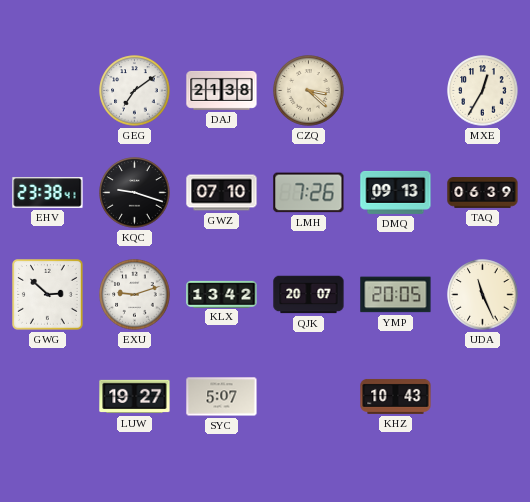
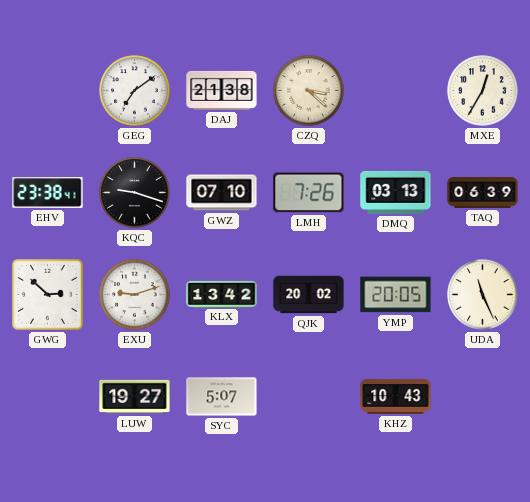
DMQ: 09:13 -> 03:13
QJK: 20:07 -> 20:02
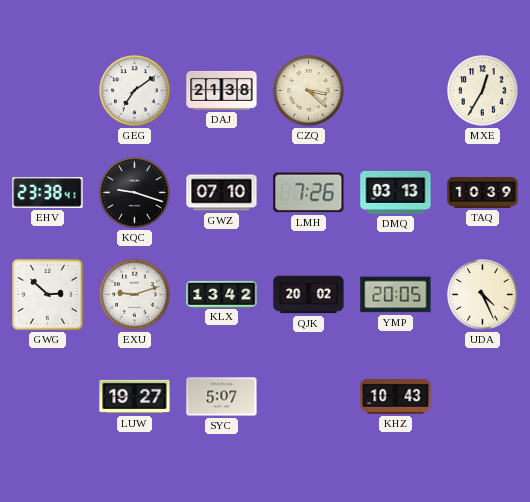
TAQ: 06:39 -> 10:39
UDA: 11:26 -> 4:26
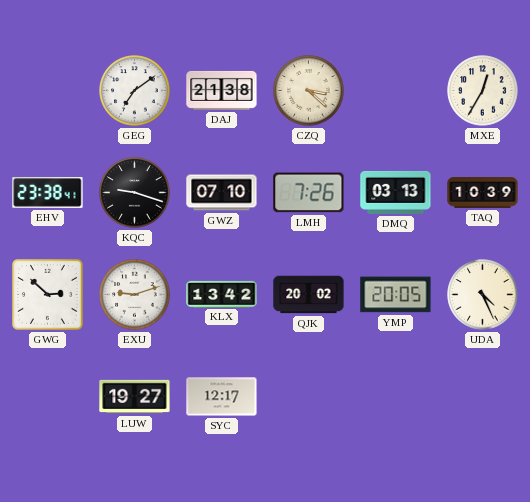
SYC: 5:07 -> 12:17
KHZ: 10:43 -> none
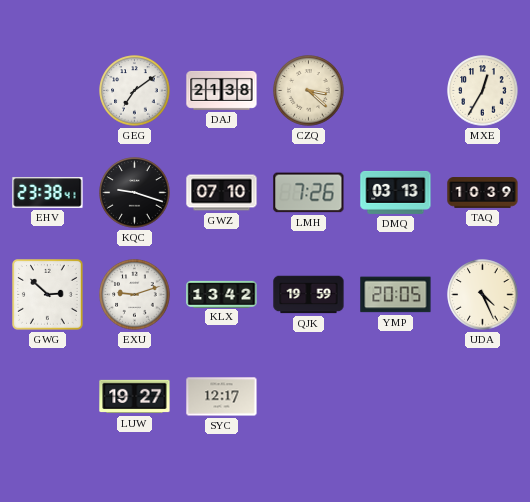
QJK: 20:02 -> 19:59
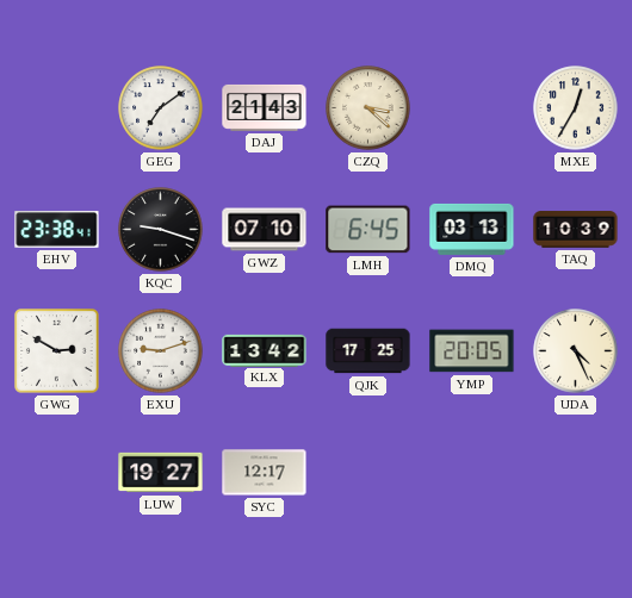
DAJ: 21:38 -> 21:43
LMH: 7:26 -> 6:45
GWG: 2:52 -> 2:50
QJK: 19:59 -> 17:25
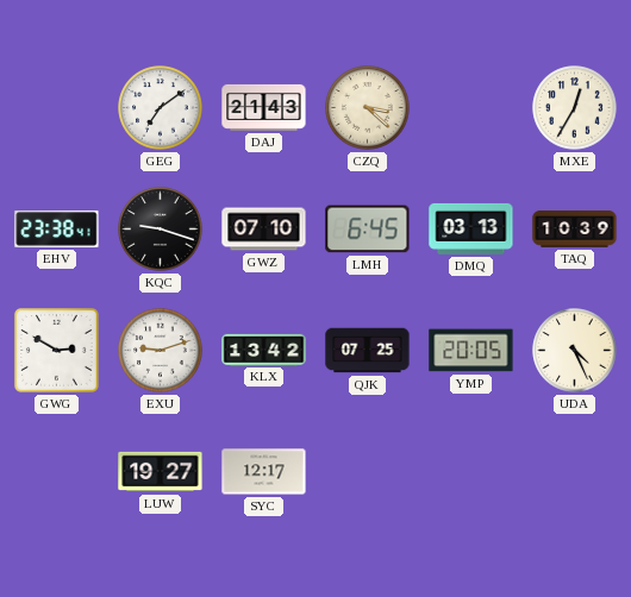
QJK: 17:25 -> 07:25
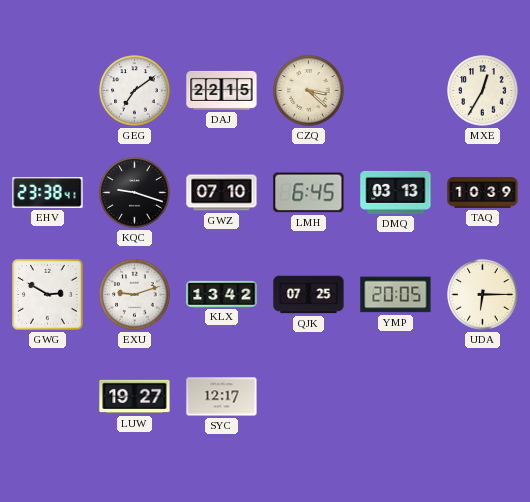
DAJ: 21:43 -> 22:15
UDA: 4:26 -> 6:15
